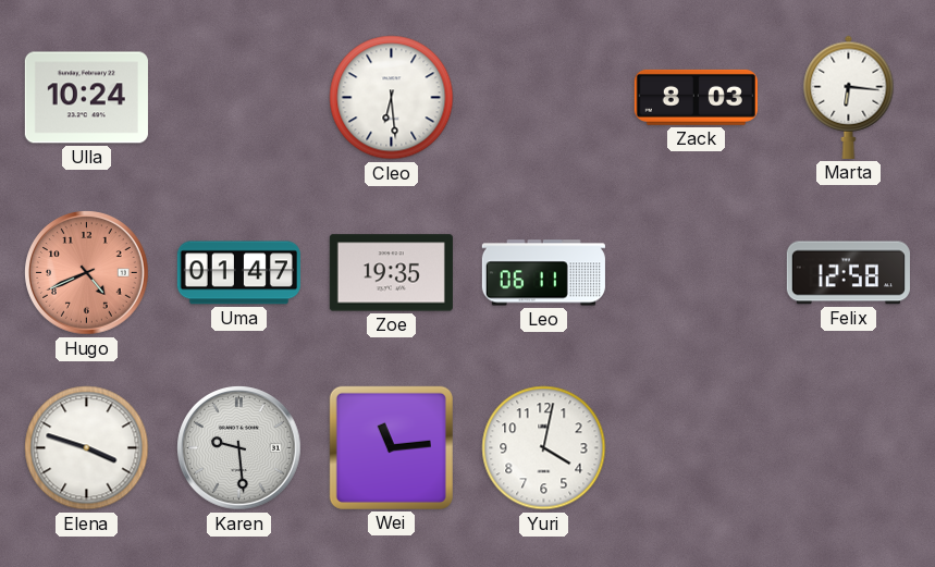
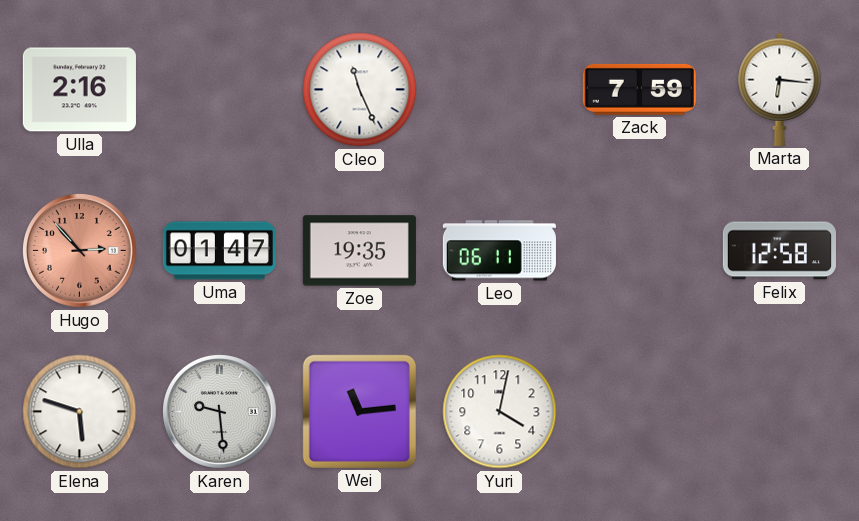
Ulla: 10:24 -> 2:16
Cleo: 6:29 -> 11:26
Zack: 8:03 -> 7:59
Hugo: 4:41 -> 2:53
Elena: 3:48 -> 5:48
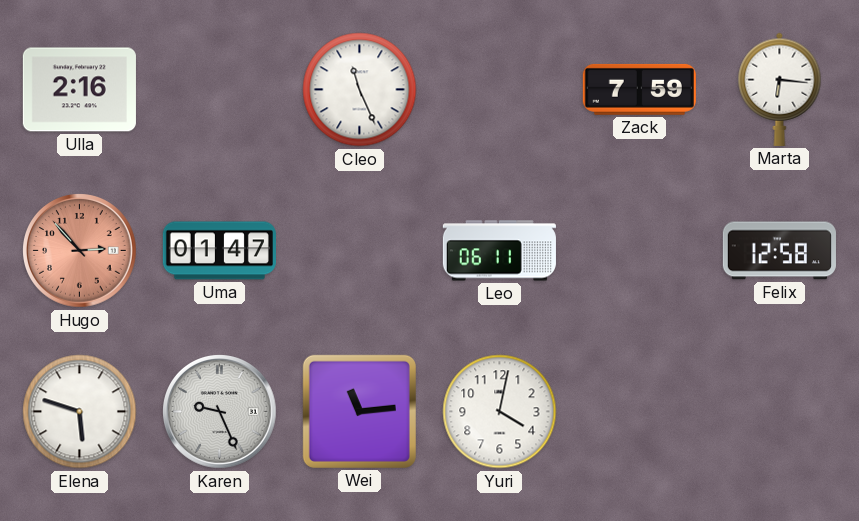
Zoe: 19:35 -> none
Karen: 9:29 -> 9:26
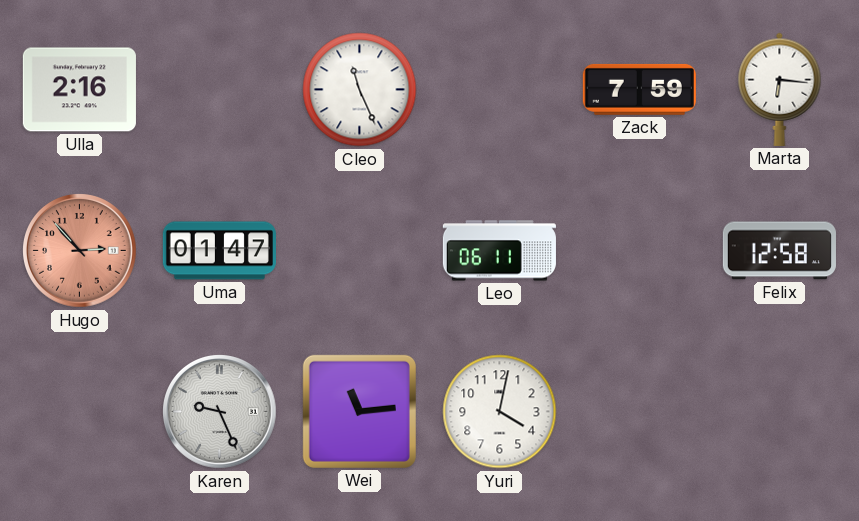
Elena: 5:48 -> none
